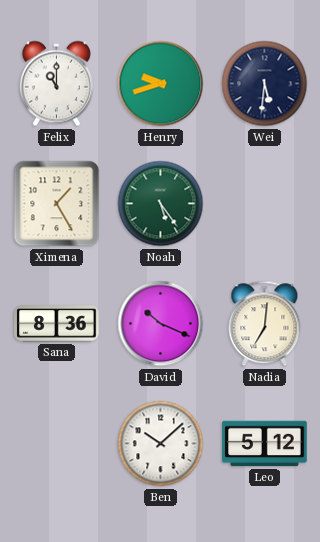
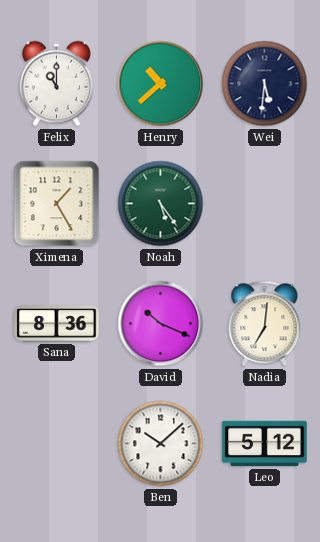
Henry: 9:42 -> 10:38
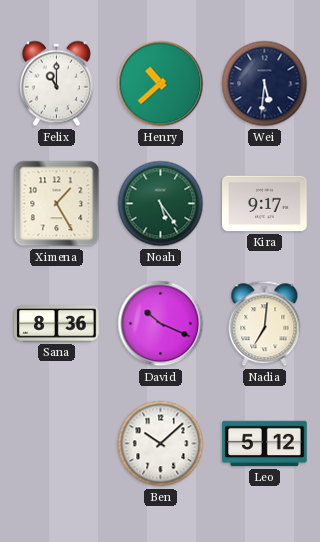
Kira: none -> 9:17
